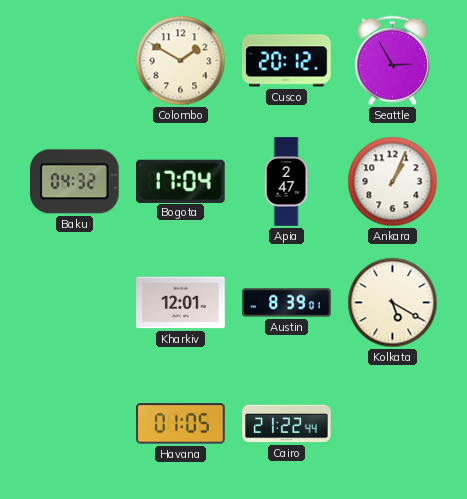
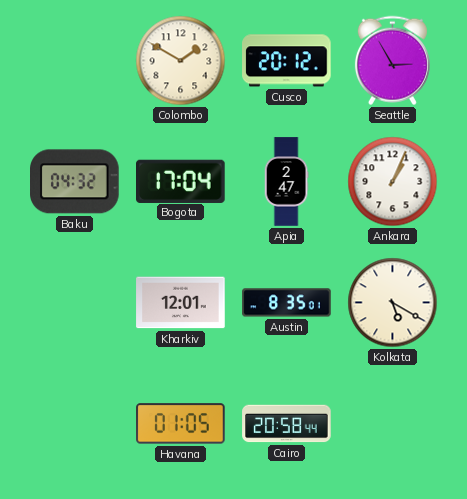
Austin: 8:39 -> 8:35
Cairo: 21:22 -> 20:58
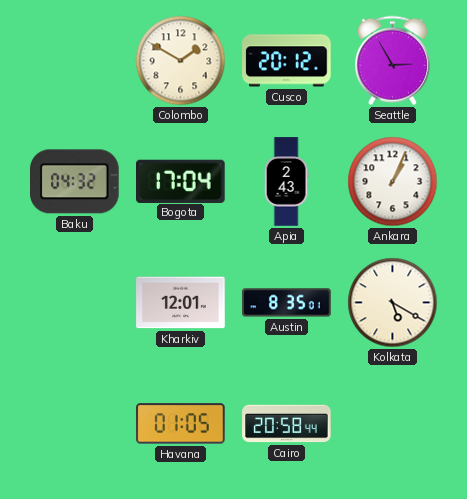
Apia: 2:47 -> 2:43
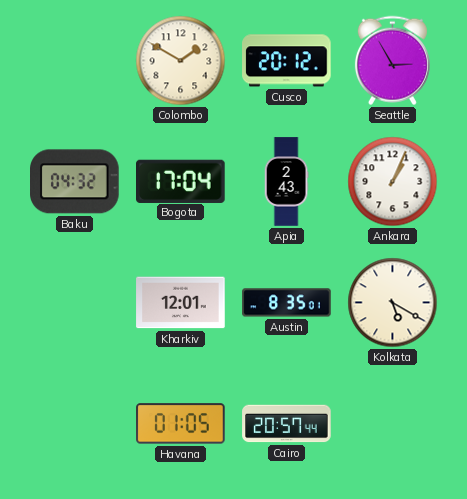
Cairo: 20:58 -> 20:57
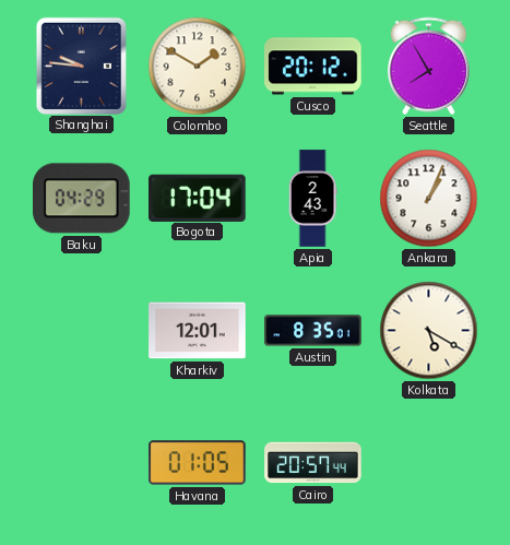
Shanghai: none -> 9:46
Seattle: 2:55 -> 7:55
Baku: 04:32 -> 04:29
